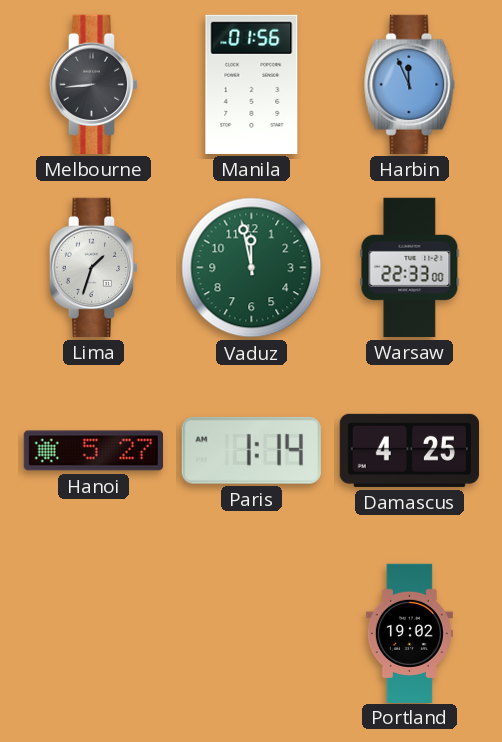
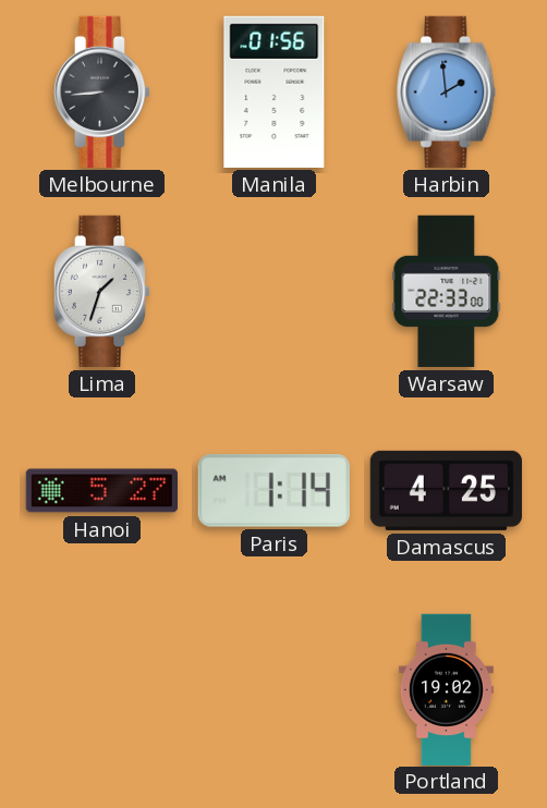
Harbin: 11:56 -> 1:59
Vaduz: 11:58 -> none
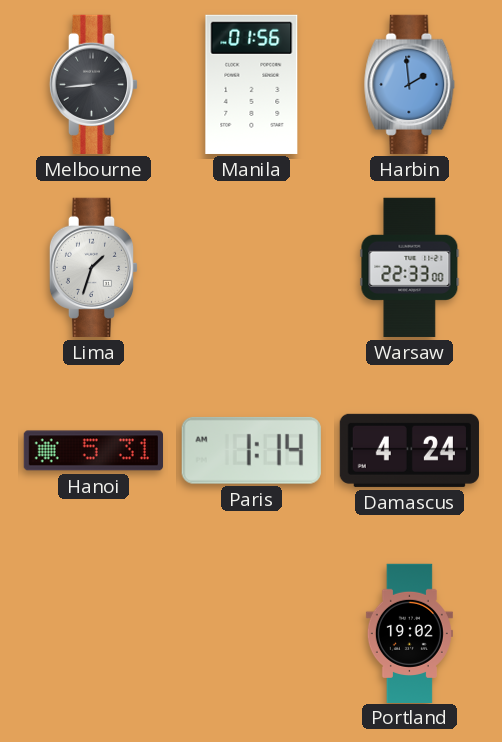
Hanoi: 5:27 -> 5:31
Damascus: 4:25 -> 4:24
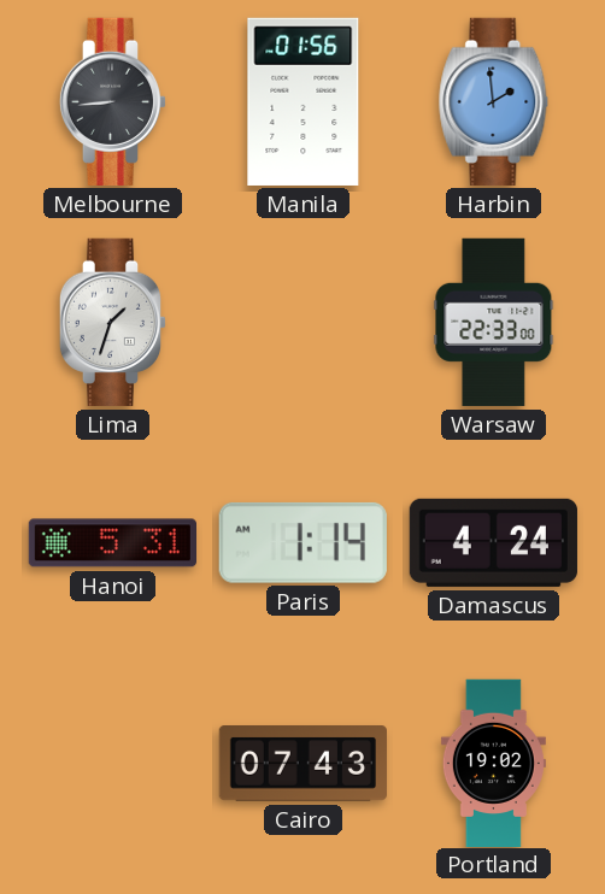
Cairo: none -> 07:43
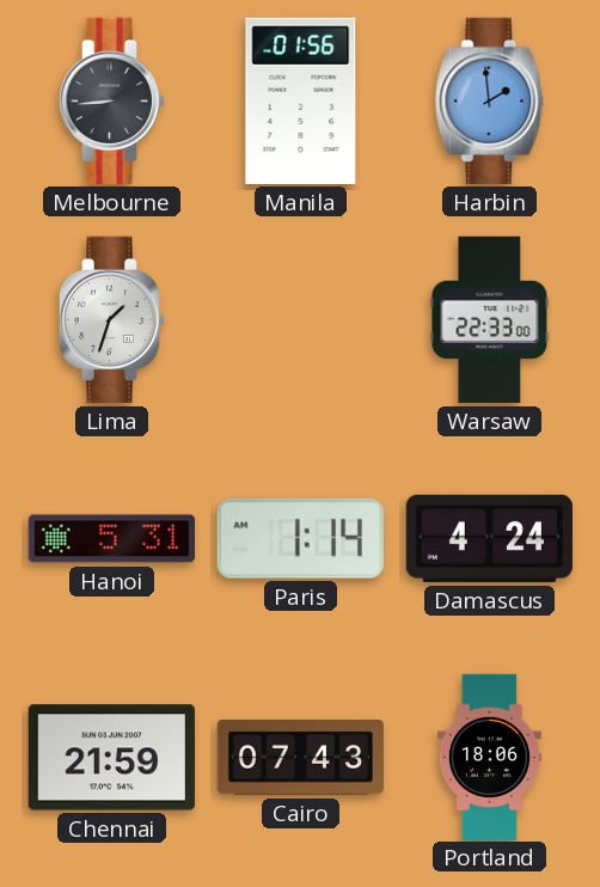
Chennai: none -> 21:59
Portland: 19:02 -> 18:06
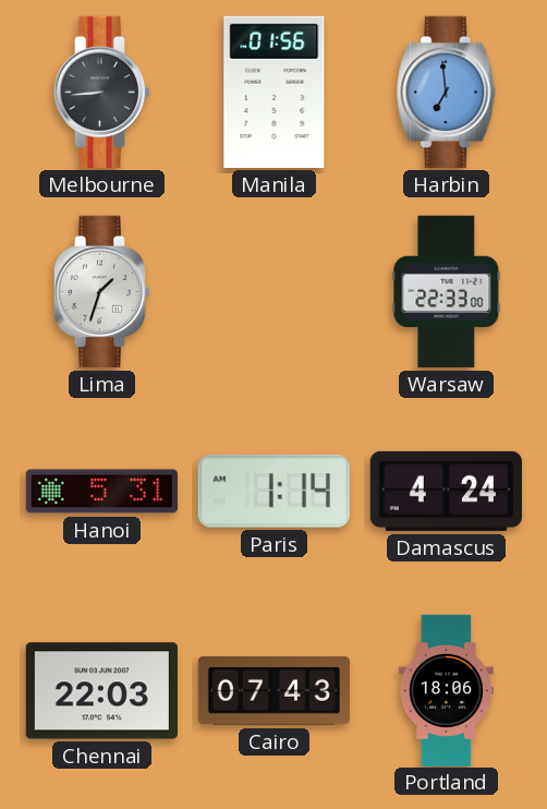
Harbin: 1:59 -> 6:59
Chennai: 21:59 -> 22:03
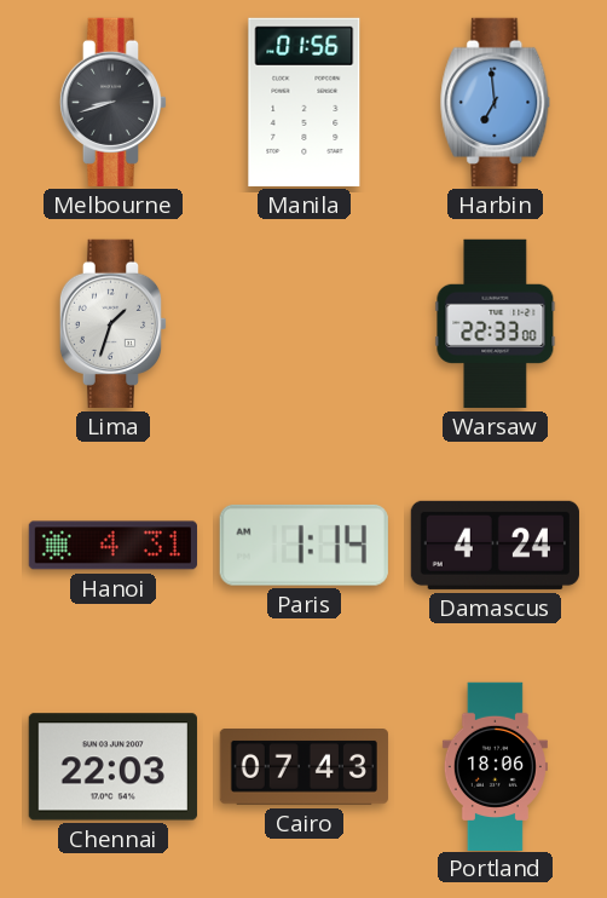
Melbourne: 8:44 -> 8:42
Hanoi: 5:31 -> 4:31
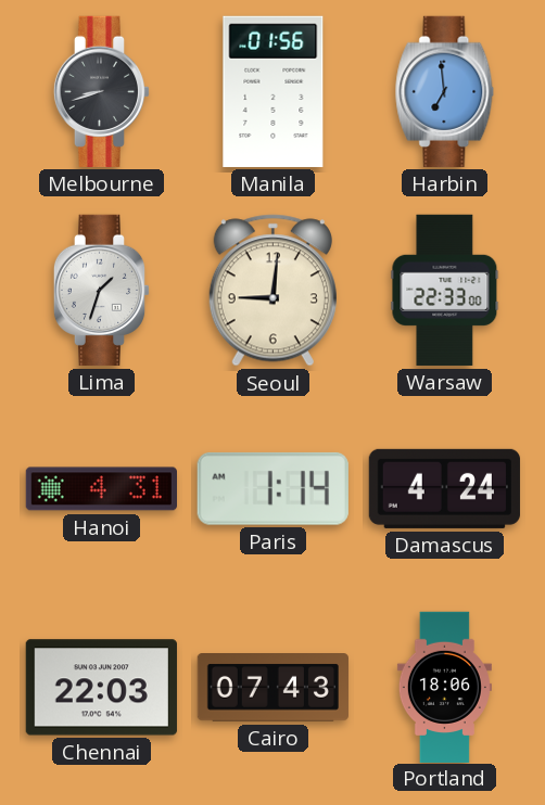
Seoul: none -> 9:01
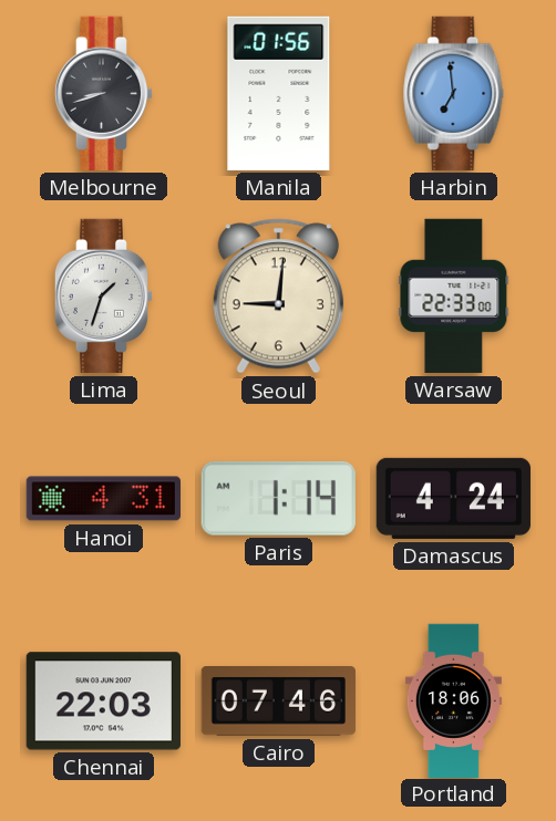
Cairo: 07:43 -> 07:46
